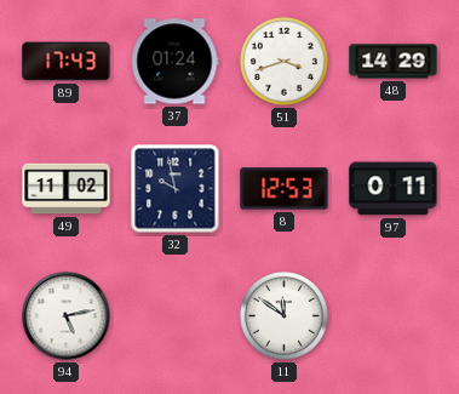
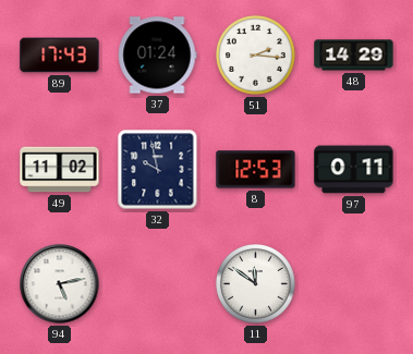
51: 3:42 -> 2:16
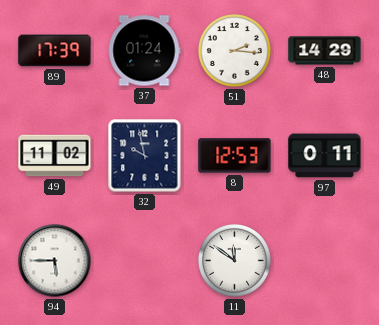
89: 17:43 -> 17:39
94: 5:13 -> 5:45
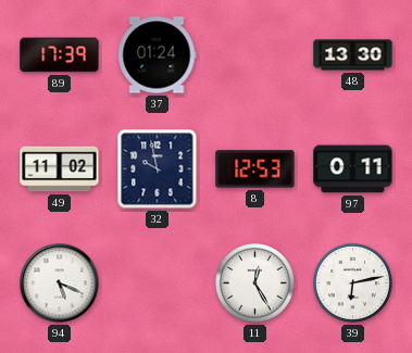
51: 2:16 -> none
48: 14:29 -> 13:30
94: 5:45 -> 5:19
11: 11:51 -> 12:25
39: none -> 6:13
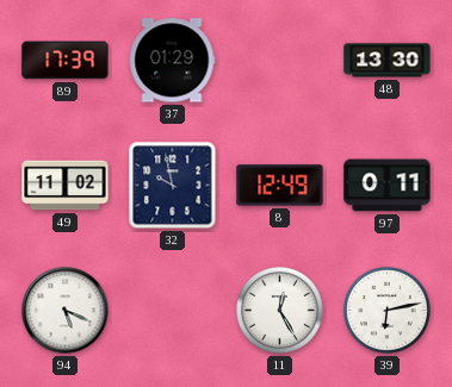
37: 01:24 -> 01:29
8: 12:53 -> 12:49
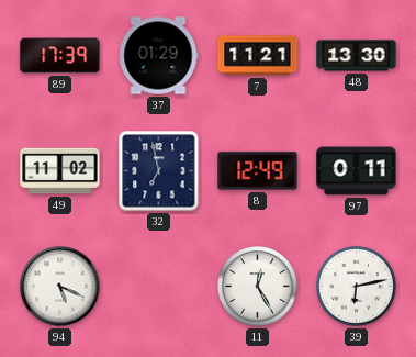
7: none -> 11:21
32: 9:58 -> 6:58
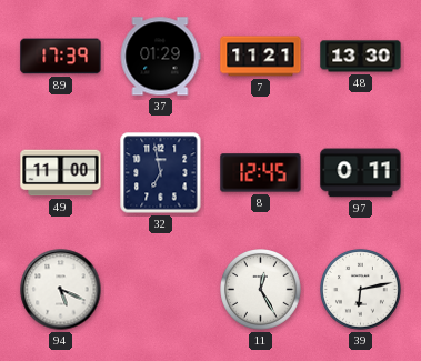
49: 11:02 -> 11:00
8: 12:49 -> 12:45
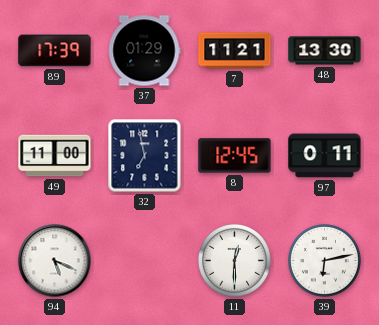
11: 12:25 -> 12:30
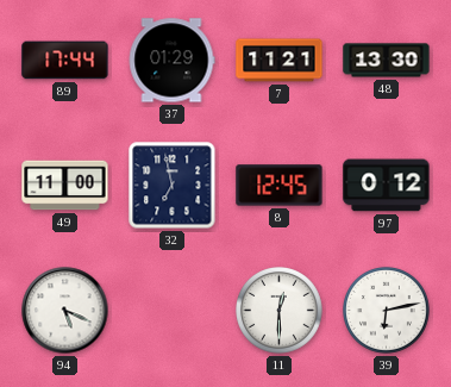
89: 17:39 -> 17:44
97: 0:11 -> 0:12
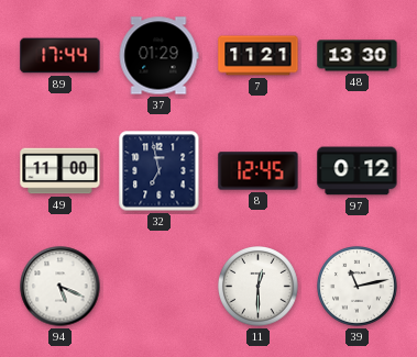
39: 6:13 -> 11:13
